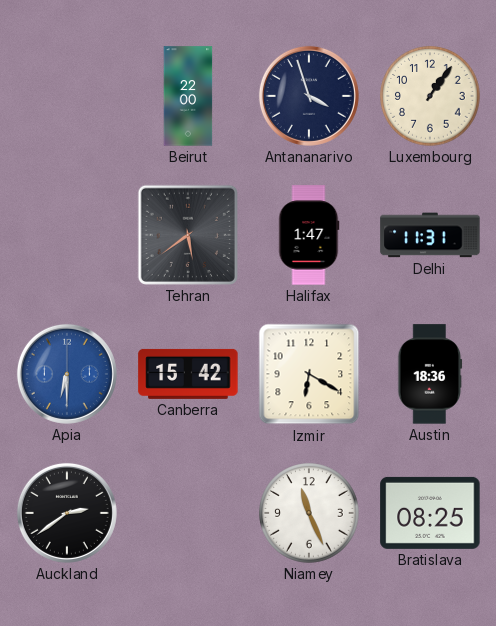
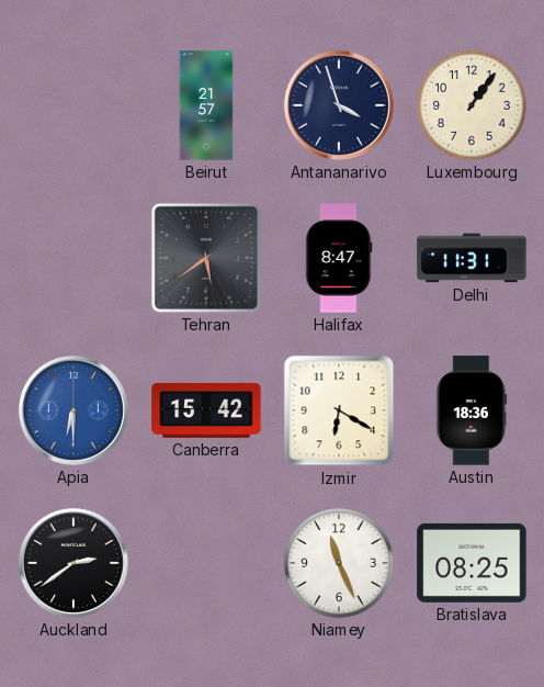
Beirut: 22:00 -> 21:57
Halifax: 1:47 -> 8:47
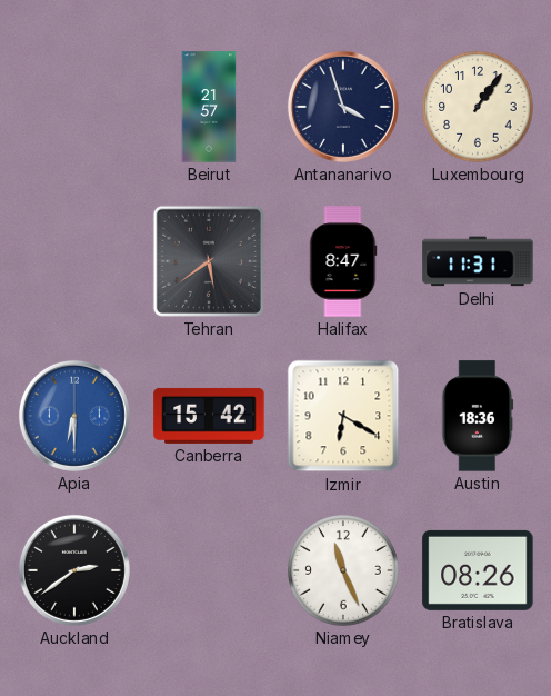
Bratislava: 08:25 -> 08:26
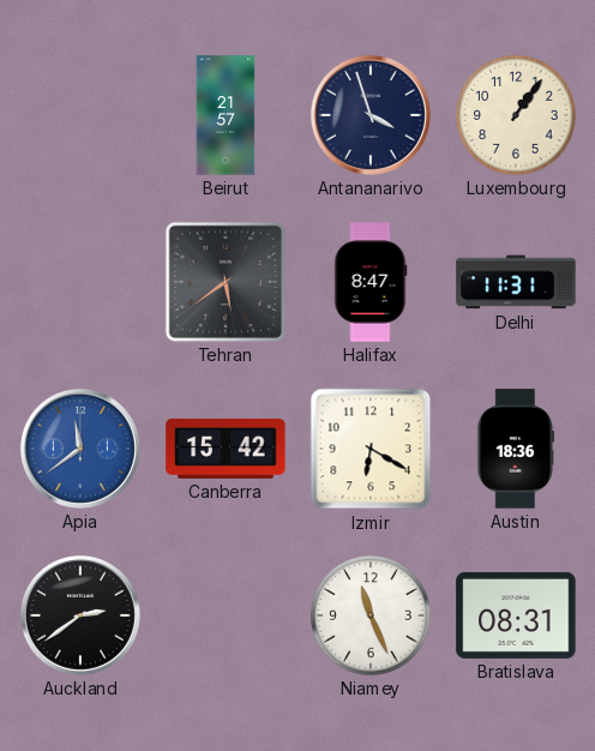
Apia: 6:30 -> 11:39
Bratislava: 08:26 -> 08:31
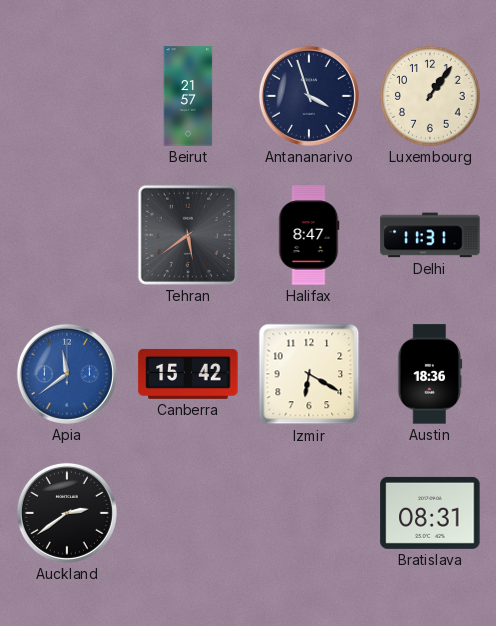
Niamey: 11:26 -> none
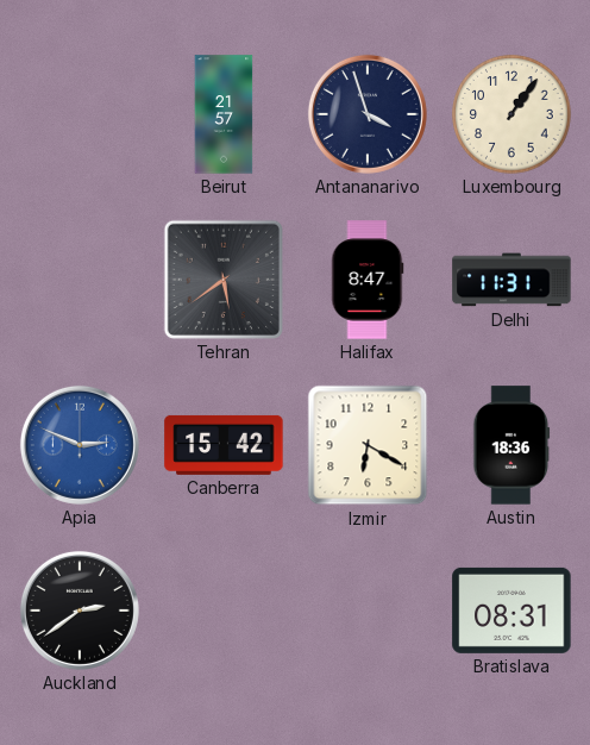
Apia: 11:39 -> 2:49
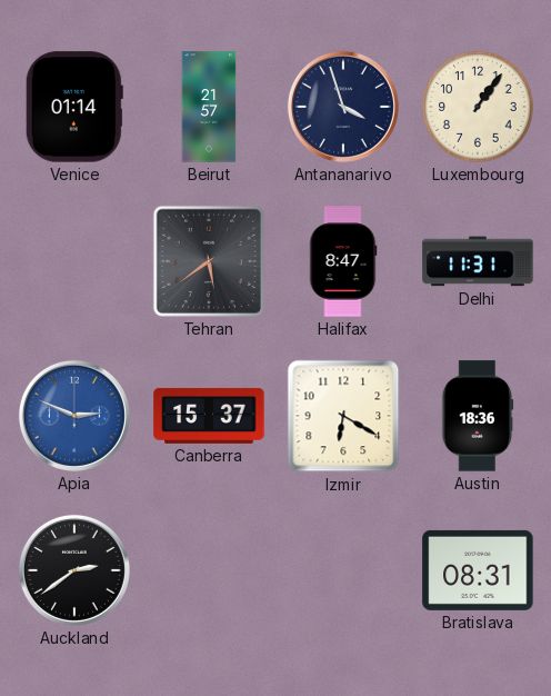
Venice: none -> 01:14
Canberra: 15:42 -> 15:37
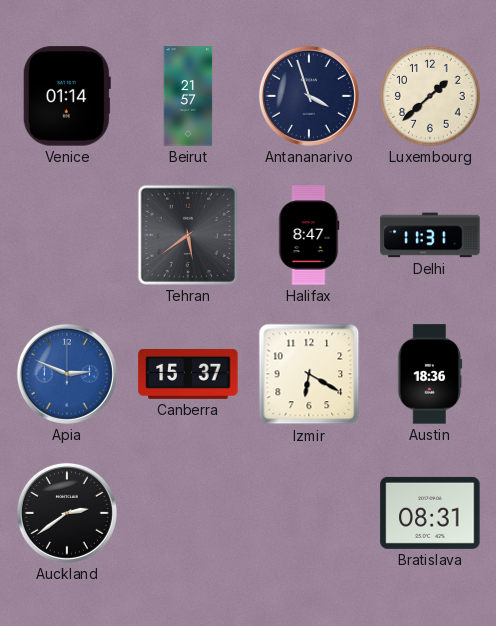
Luxembourg: 1:06 -> 1:38
